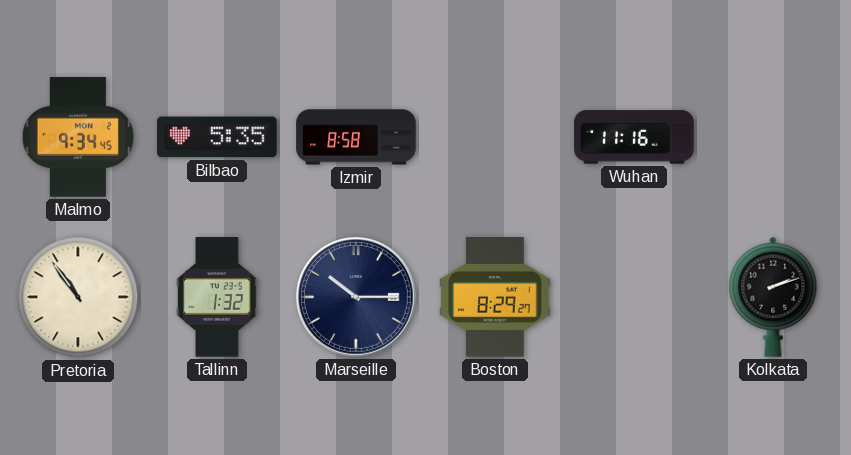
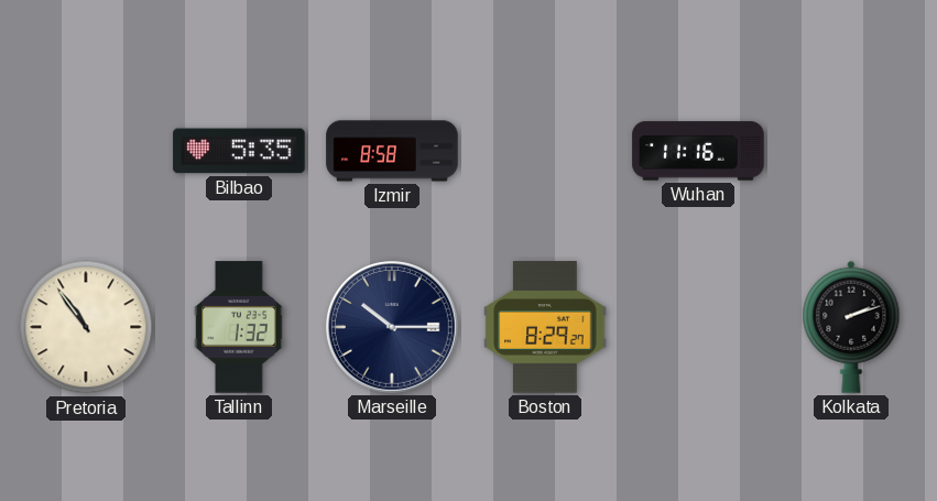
Malmo: 9:34 -> none
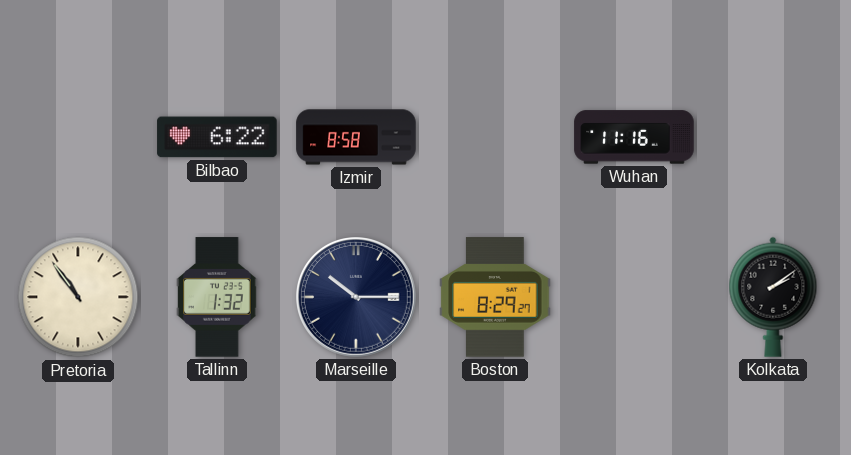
Bilbao: 5:35 -> 6:22
Kolkata: 2:12 -> 2:09
